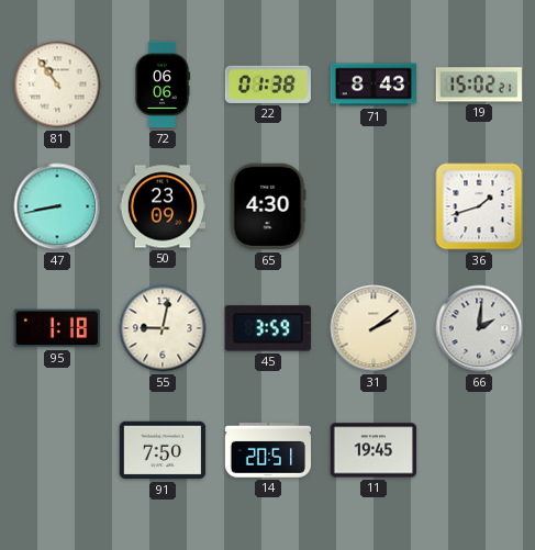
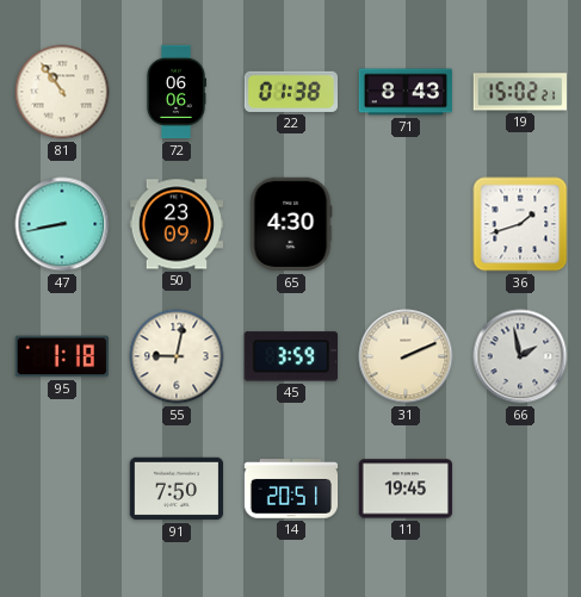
31: 2:09 -> 2:11
66: 2:01 -> 1:58
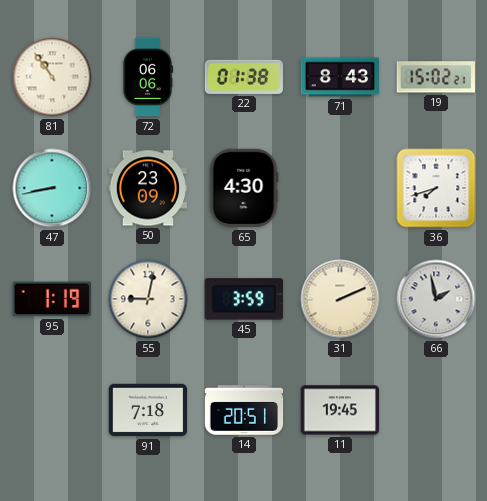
36: 1:42 -> 7:42
95: 1:18 -> 1:19
91: 7:50 -> 7:18
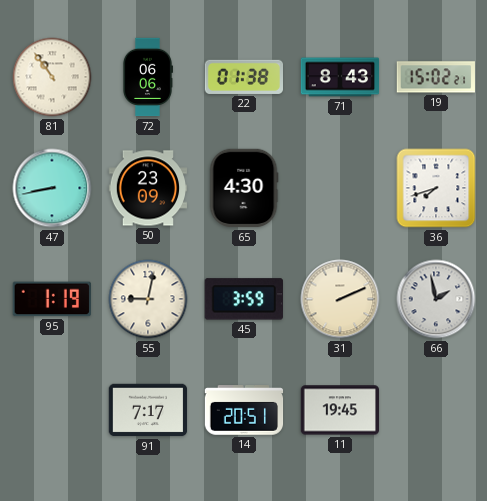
91: 7:18 -> 7:17
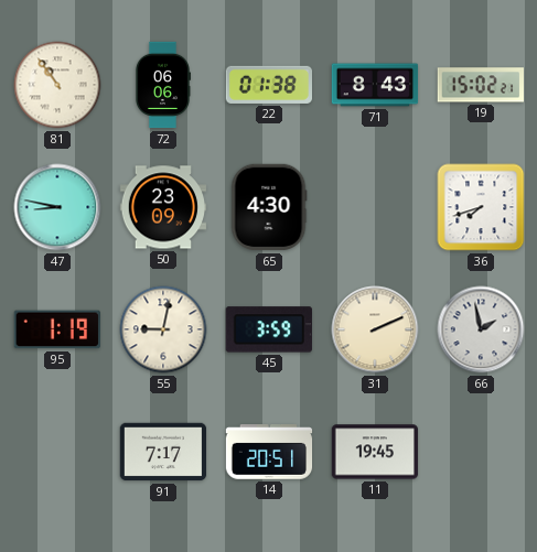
47: 8:43 -> 8:47
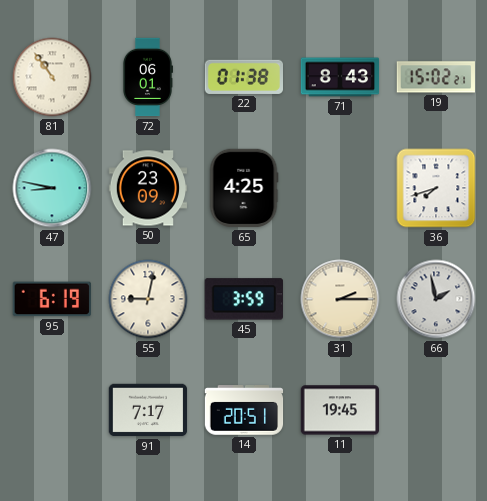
72: 06:06 -> 06:01
65: 4:30 -> 4:25
95: 1:19 -> 6:19
31: 2:11 -> 2:15
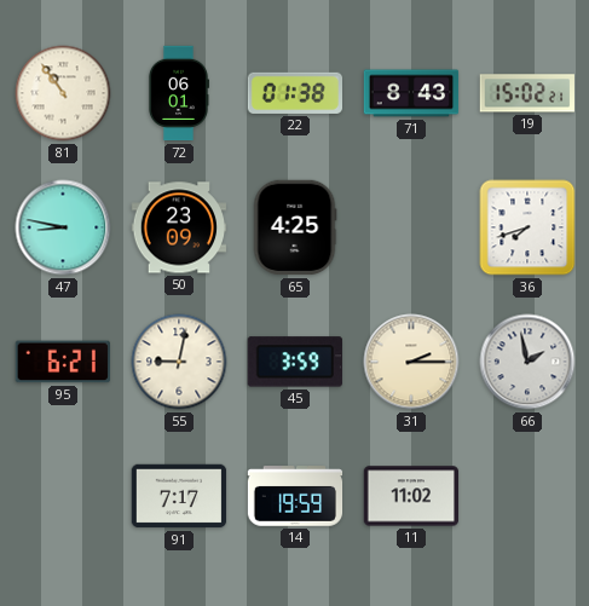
95: 6:19 -> 6:21
14: 20:51 -> 19:59
11: 19:45 -> 11:02
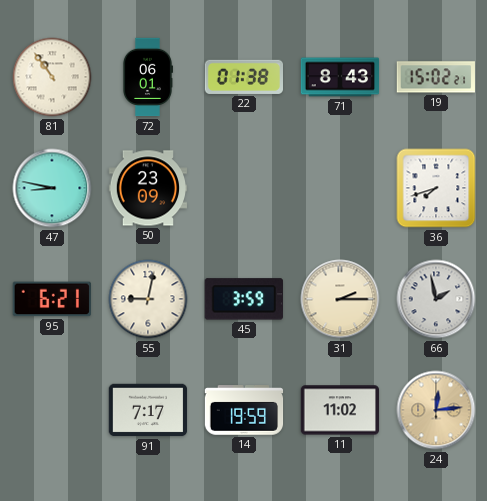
65: 4:25 -> none
24: none -> 12:14
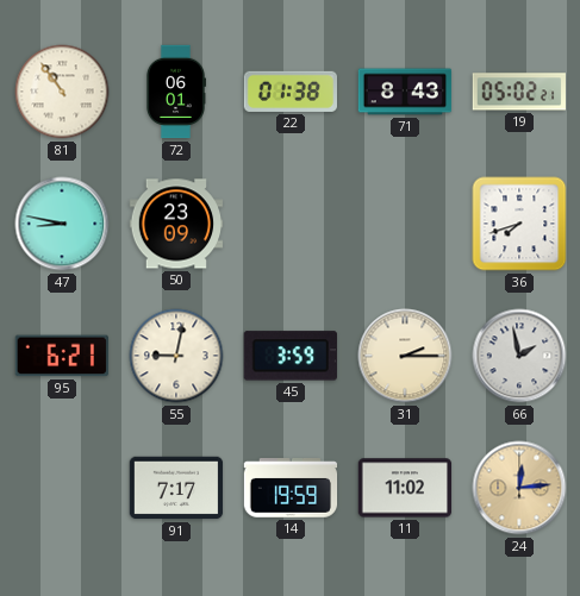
19: 15:02 -> 05:02
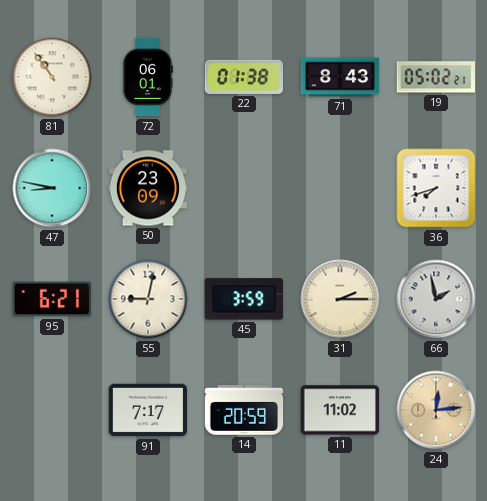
14: 19:59 -> 20:59
